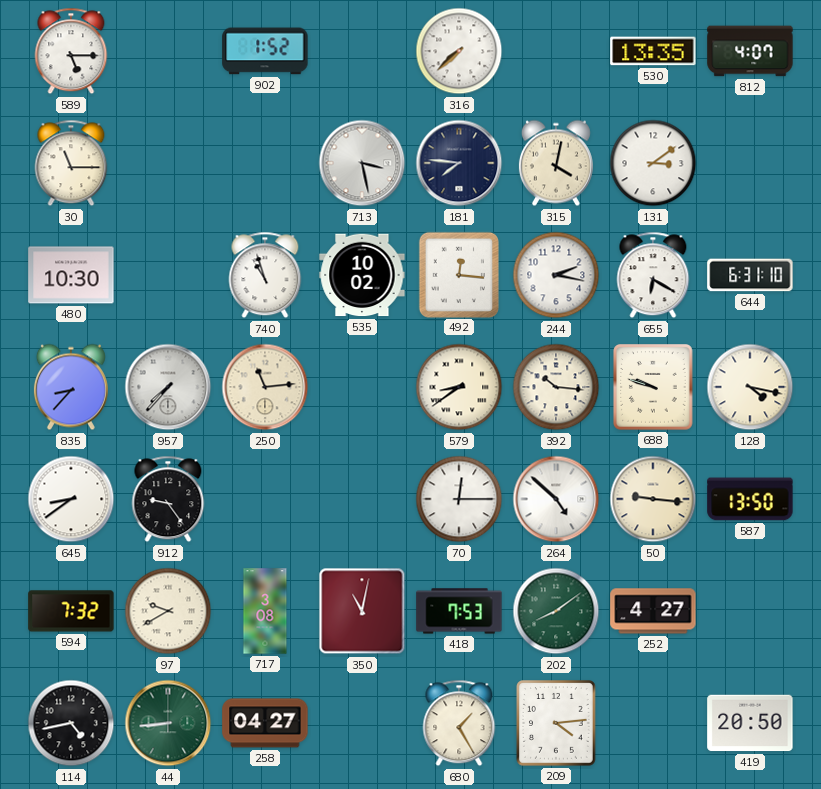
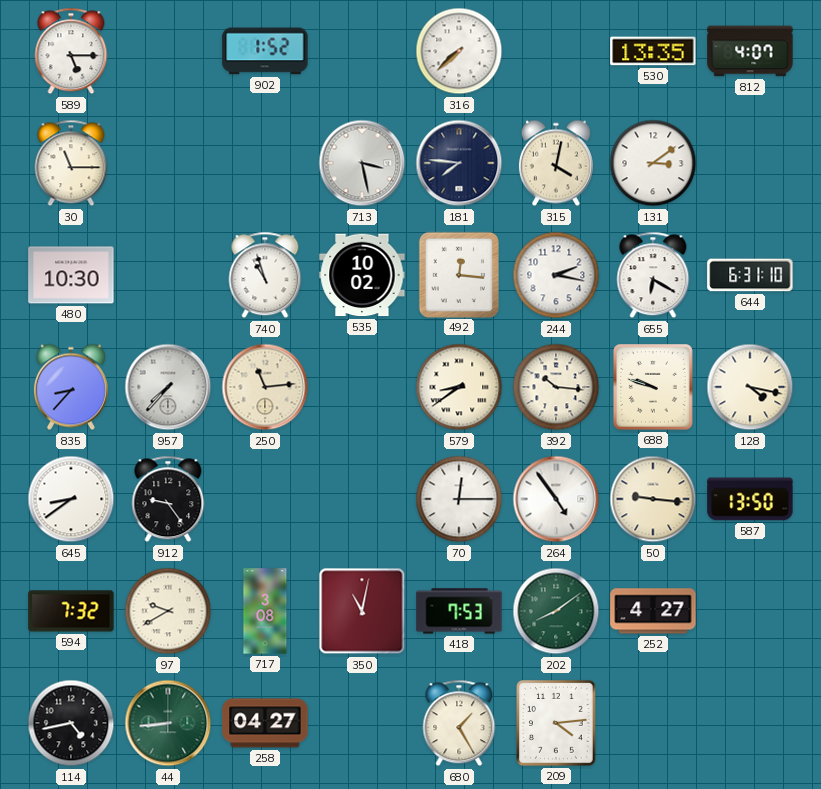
264: 4:52 -> 4:54
419: 20:50 -> none
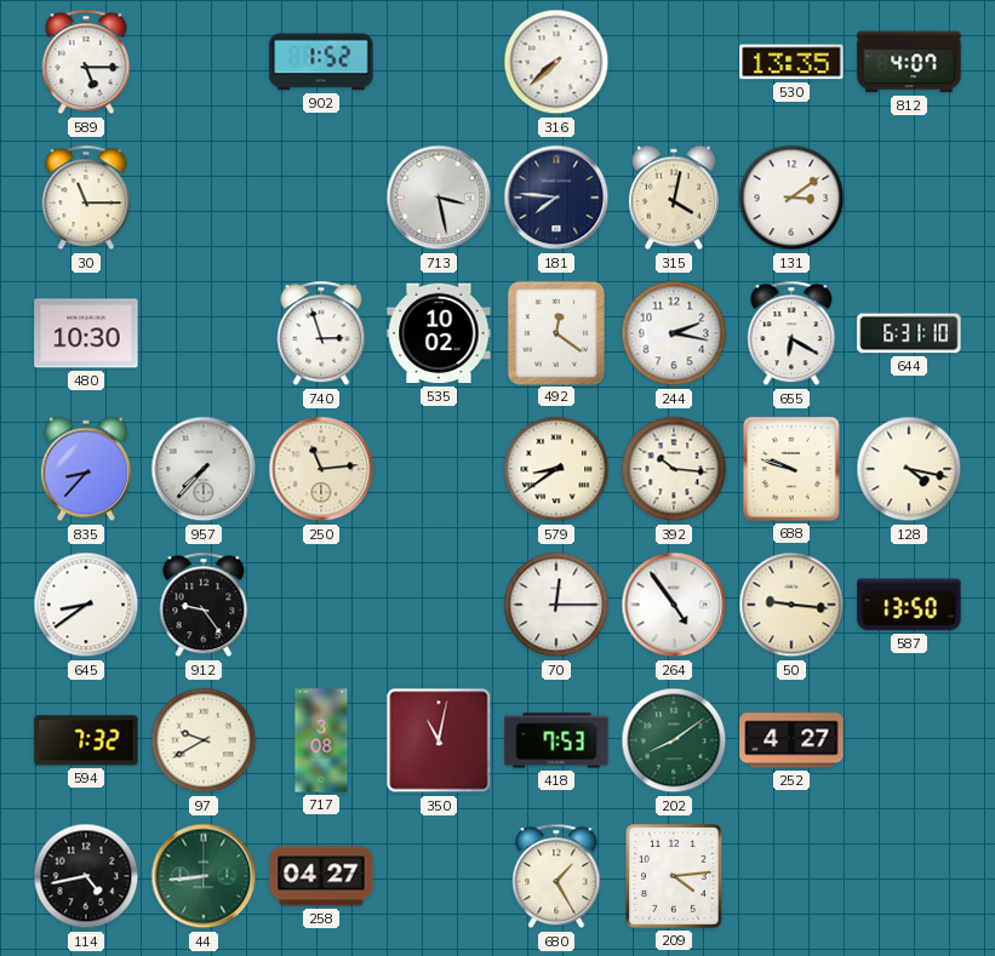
740: 10:57 -> 2:57
492: 12:16 -> 12:21
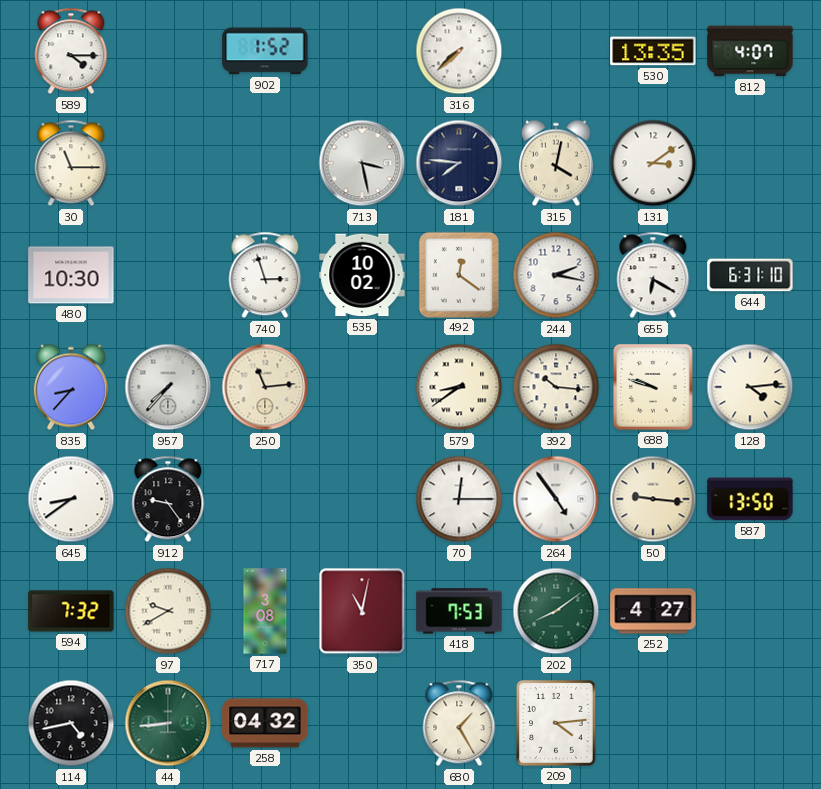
589: 5:15 -> 4:15
128: 4:17 -> 4:14
258: 04:27 -> 04:32
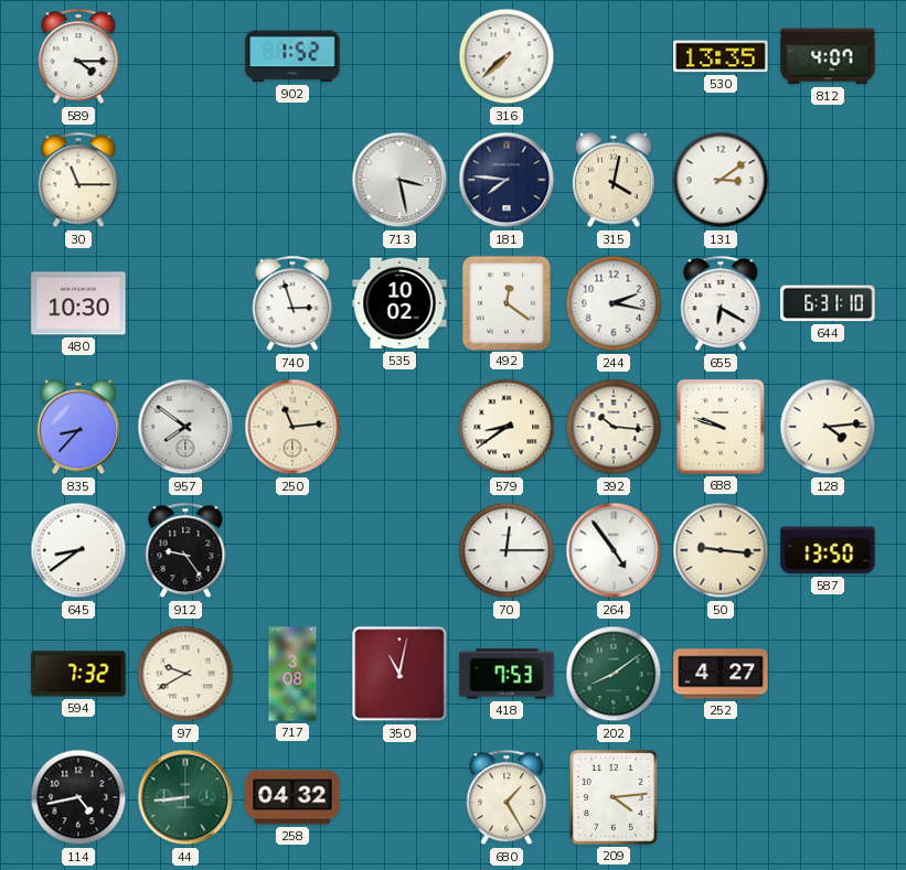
957: 7:37 -> 7:51
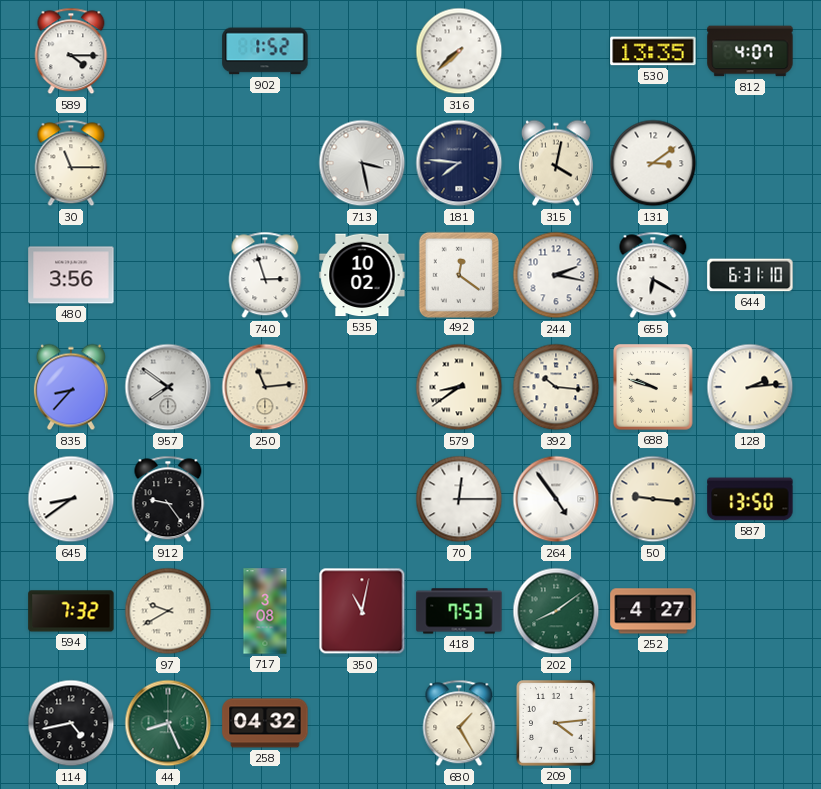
480: 10:30 -> 3:56
128: 4:14 -> 2:14
44: 8:44 -> 8:26
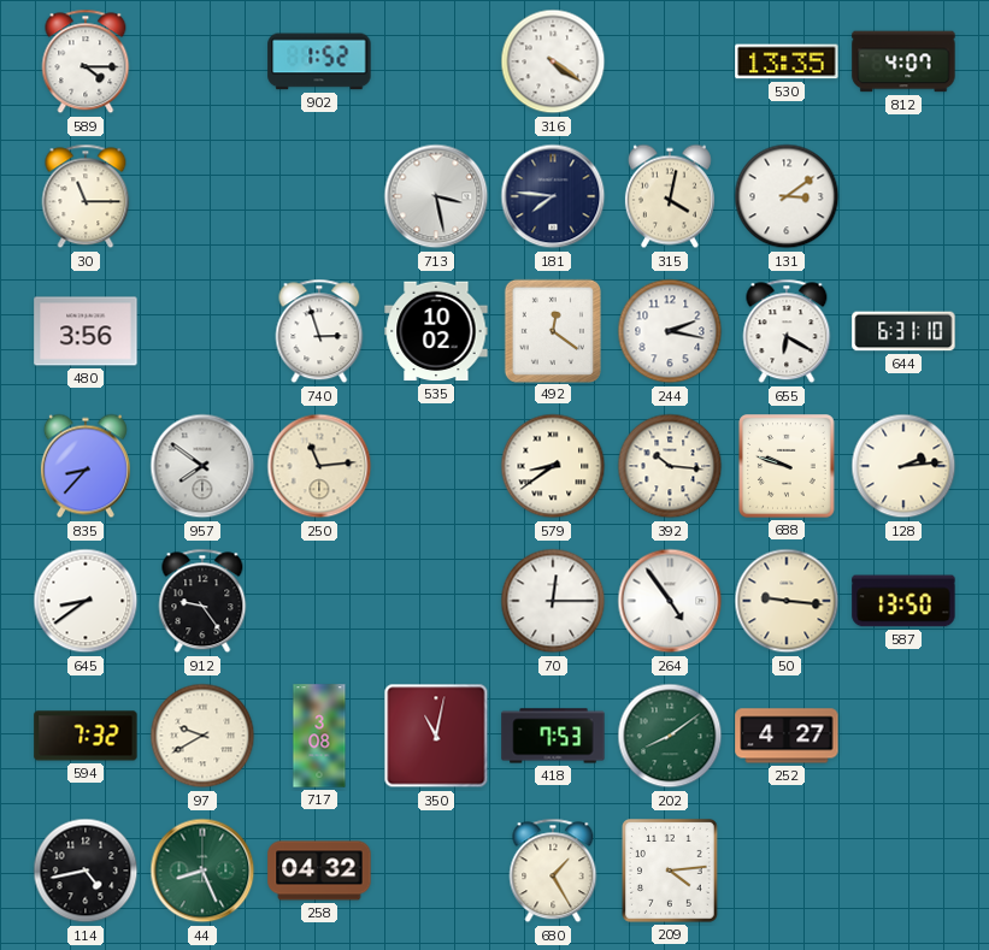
316: 7:38 -> 4:21
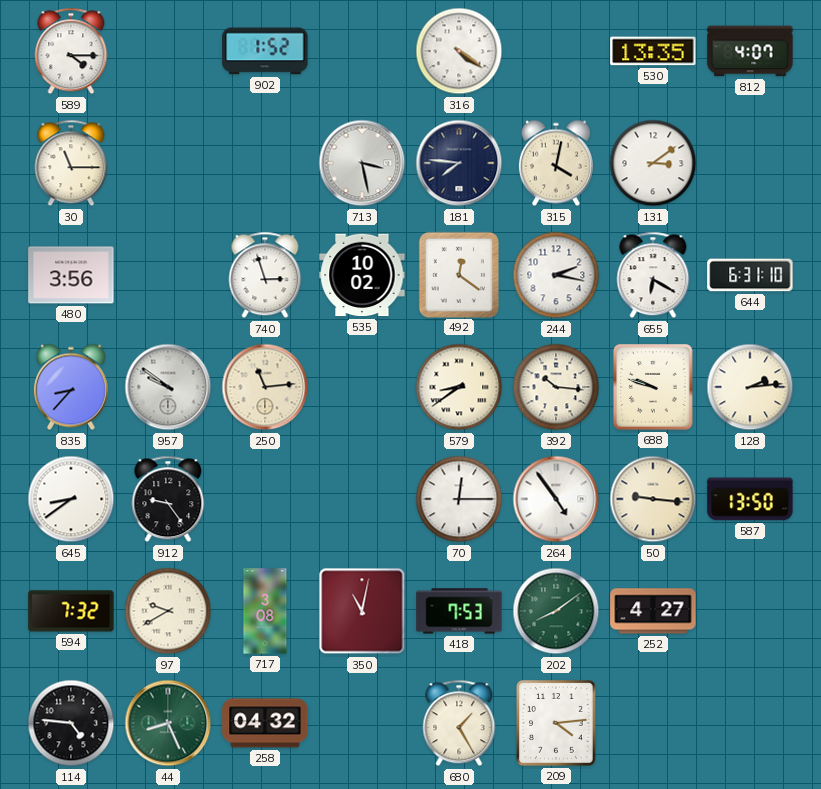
957: 7:51 -> 9:51
114: 4:43 -> 4:46
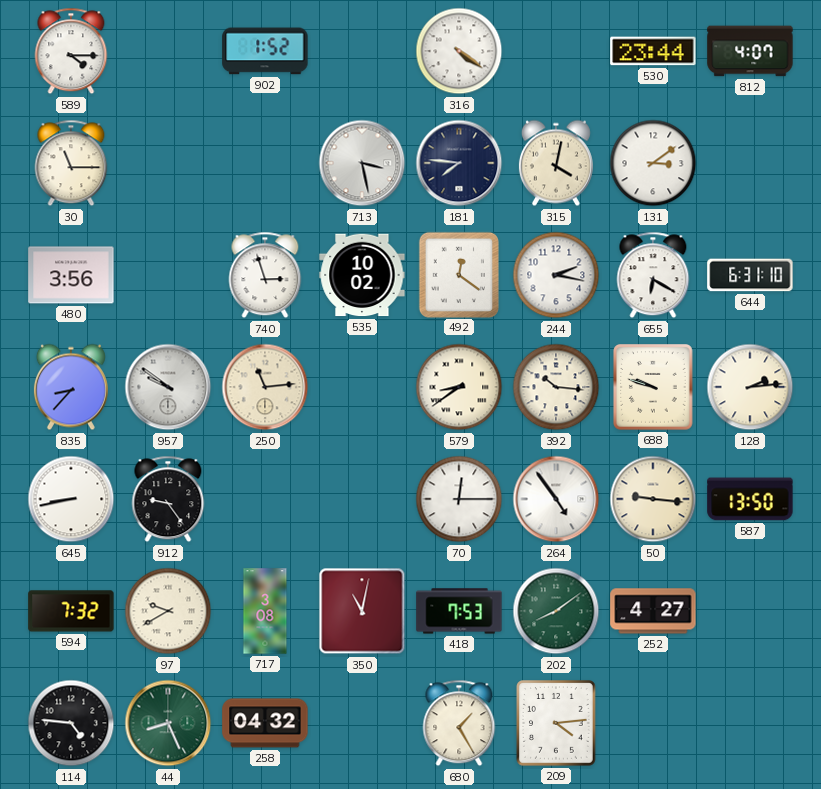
530: 13:35 -> 23:44
645: 8:39 -> 8:43
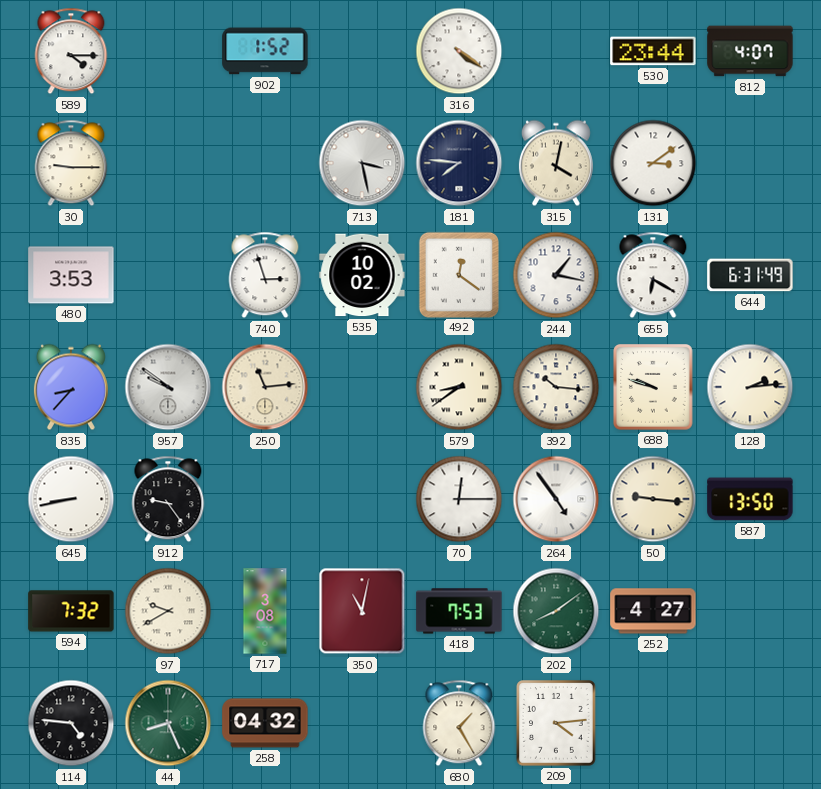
30: 11:15 -> 9:15
480: 3:56 -> 3:53
244: 2:17 -> 1:17
644: 6:31:10 -> 6:31:49
